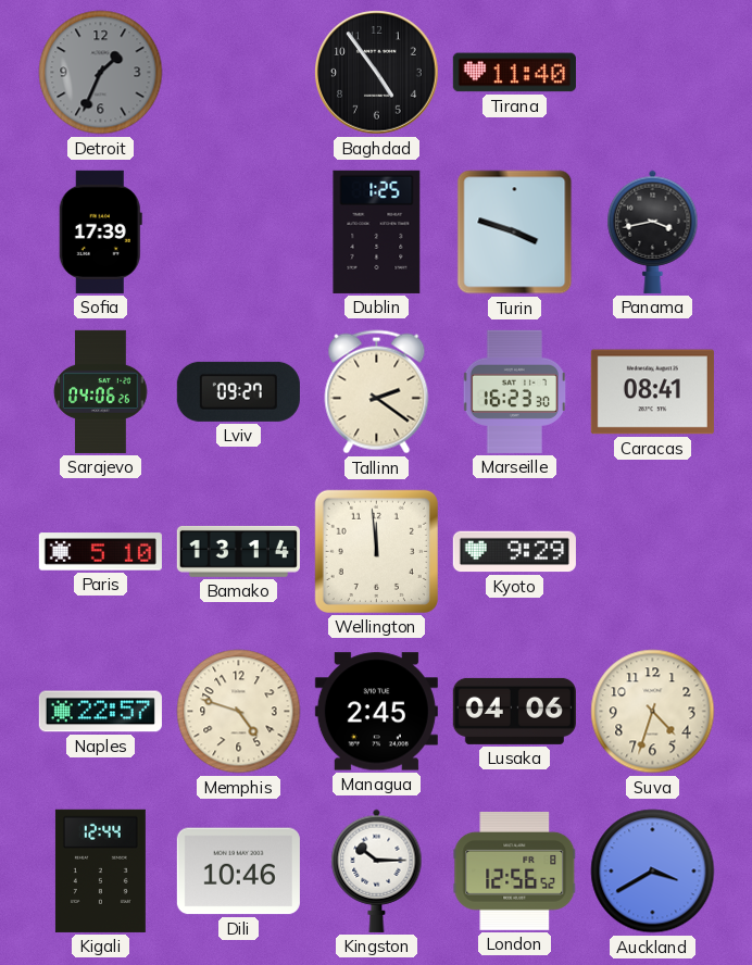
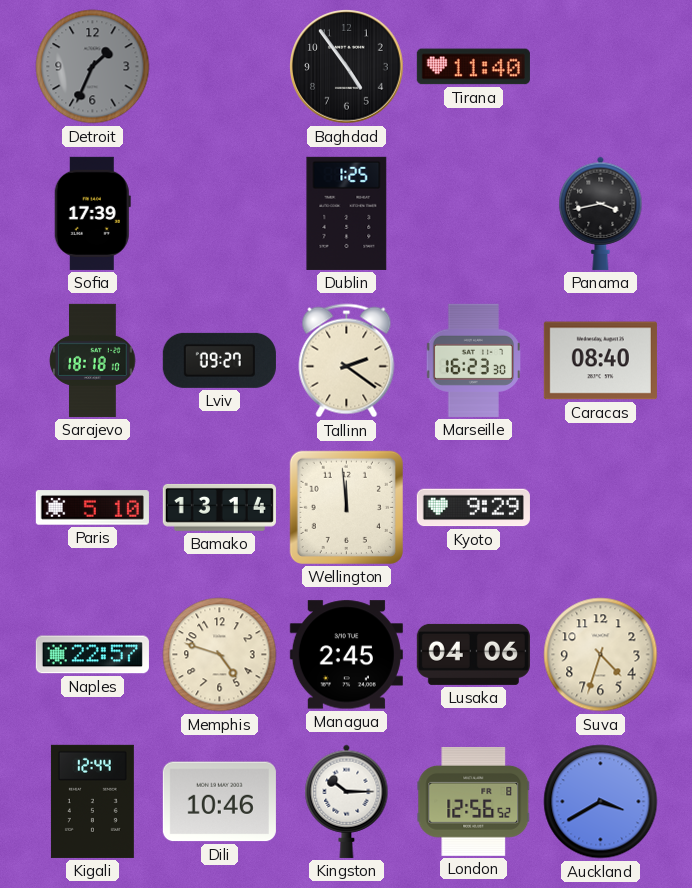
Turin: 3:48 -> none
Sarajevo: 04:06 -> 18:18
Caracas: 08:41 -> 08:40
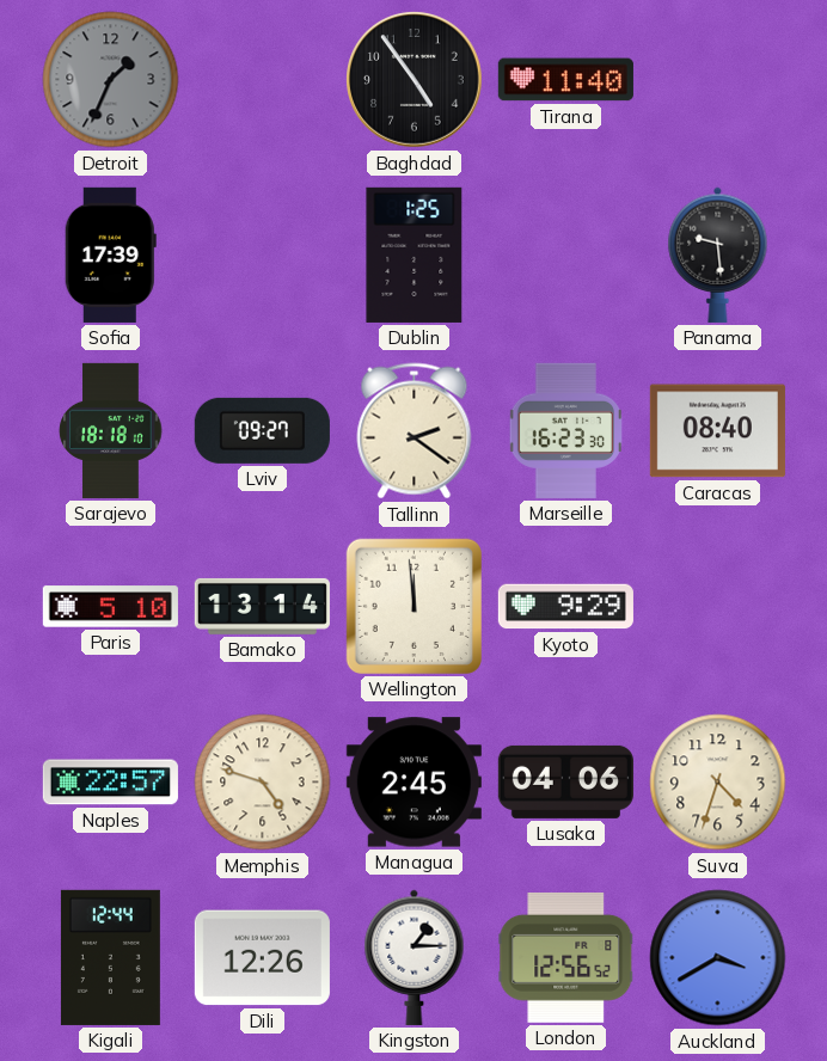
Panama: 3:43 -> 9:29
Dili: 10:46 -> 12:26
Kingston: 10:15 -> 1:15
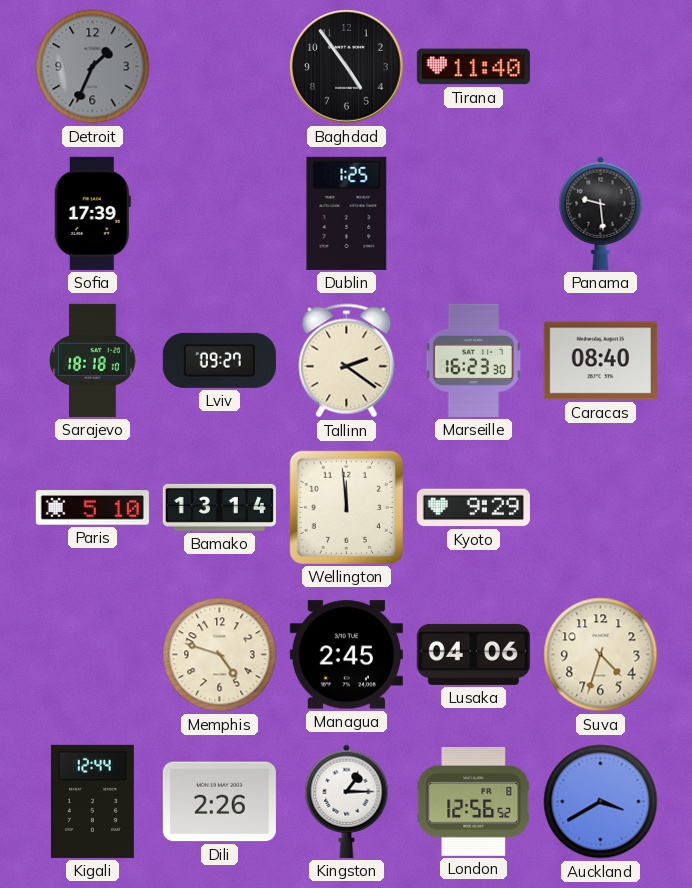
Naples: 22:57 -> none
Dili: 12:26 -> 2:26
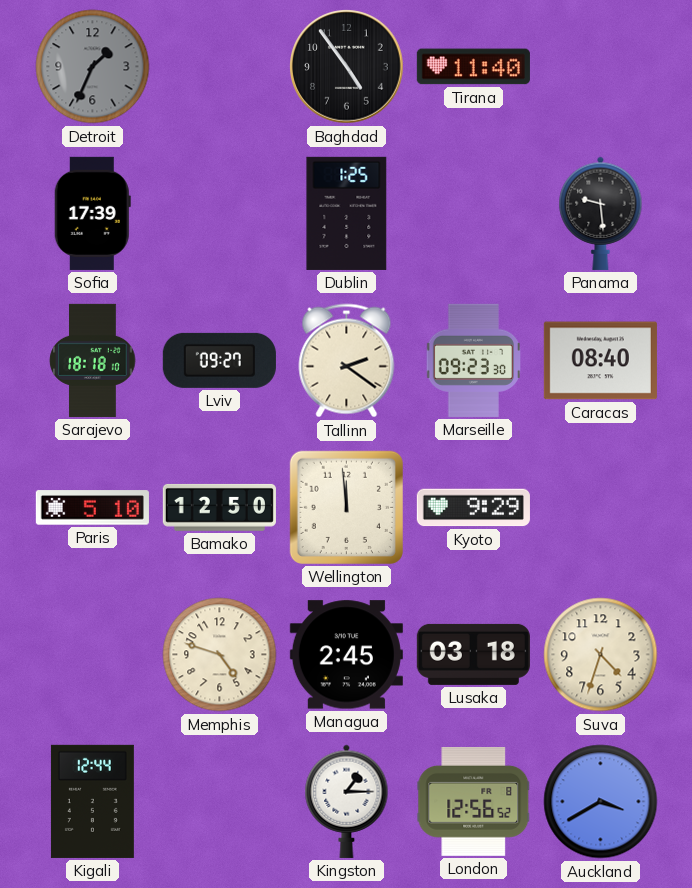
Marseille: 16:23 -> 09:23
Bamako: 13:14 -> 12:50
Lusaka: 04:06 -> 03:18
Dili: 2:26 -> none
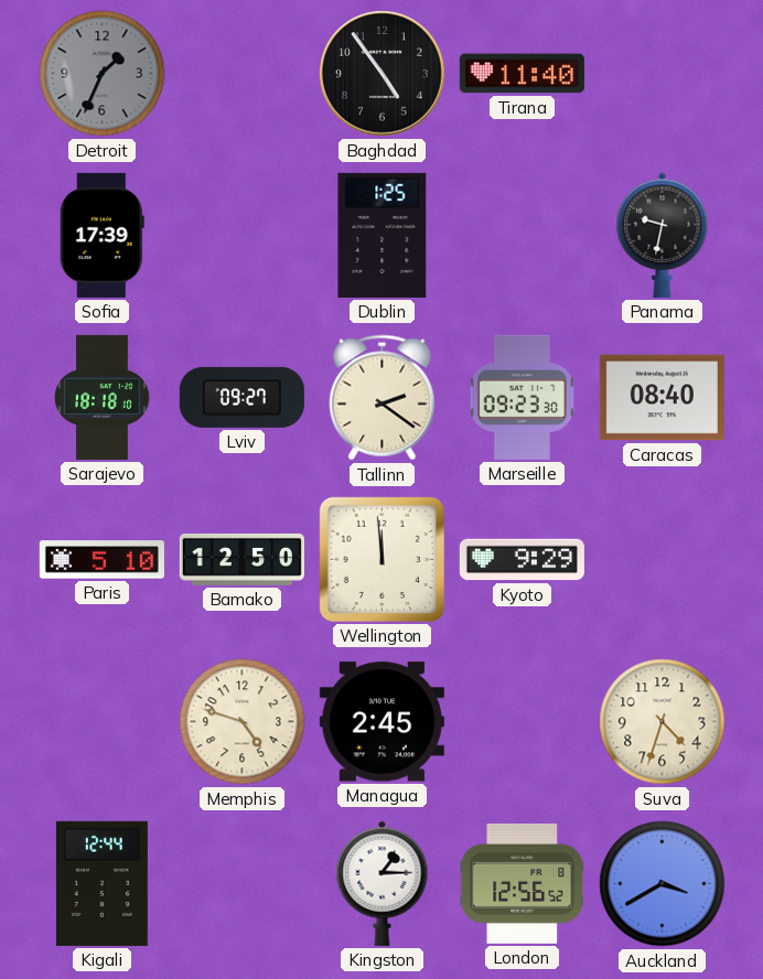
Panama: 9:29 -> 9:32
Lusaka: 03:18 -> none
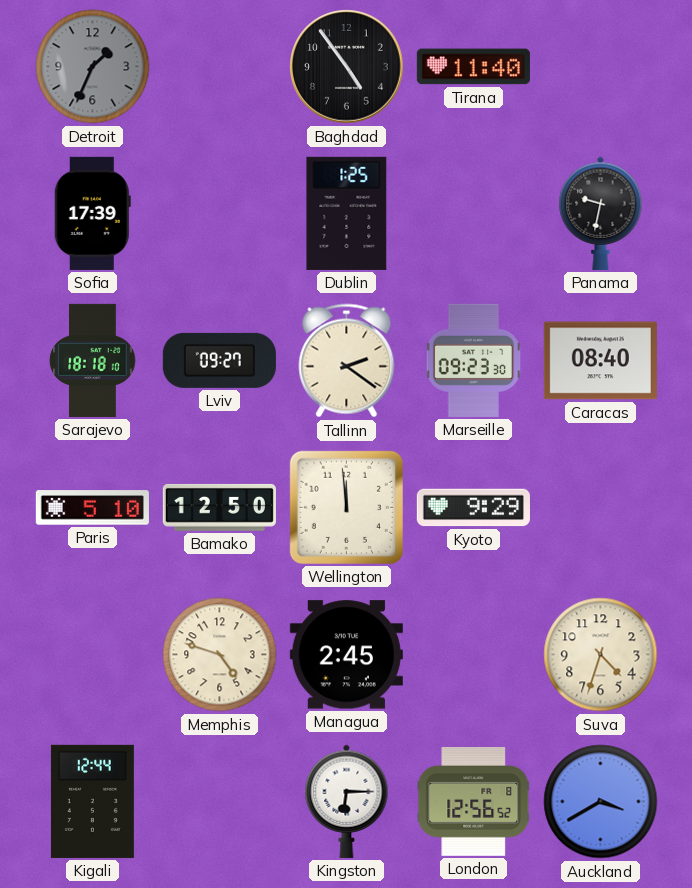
Kingston: 1:15 -> 6:15
